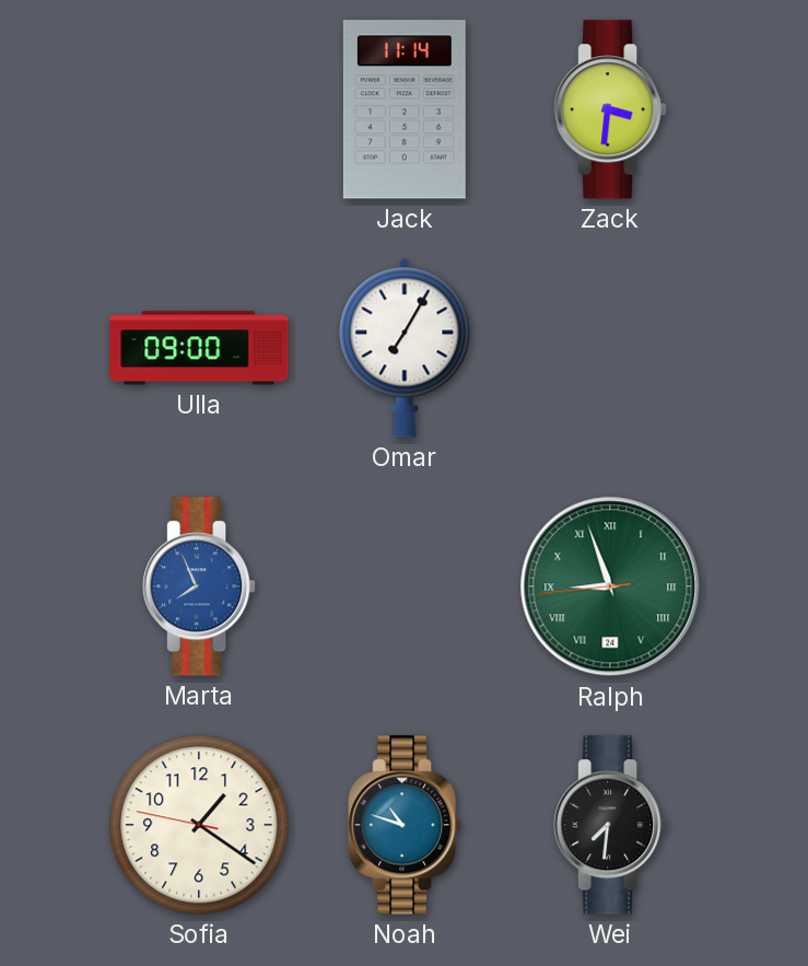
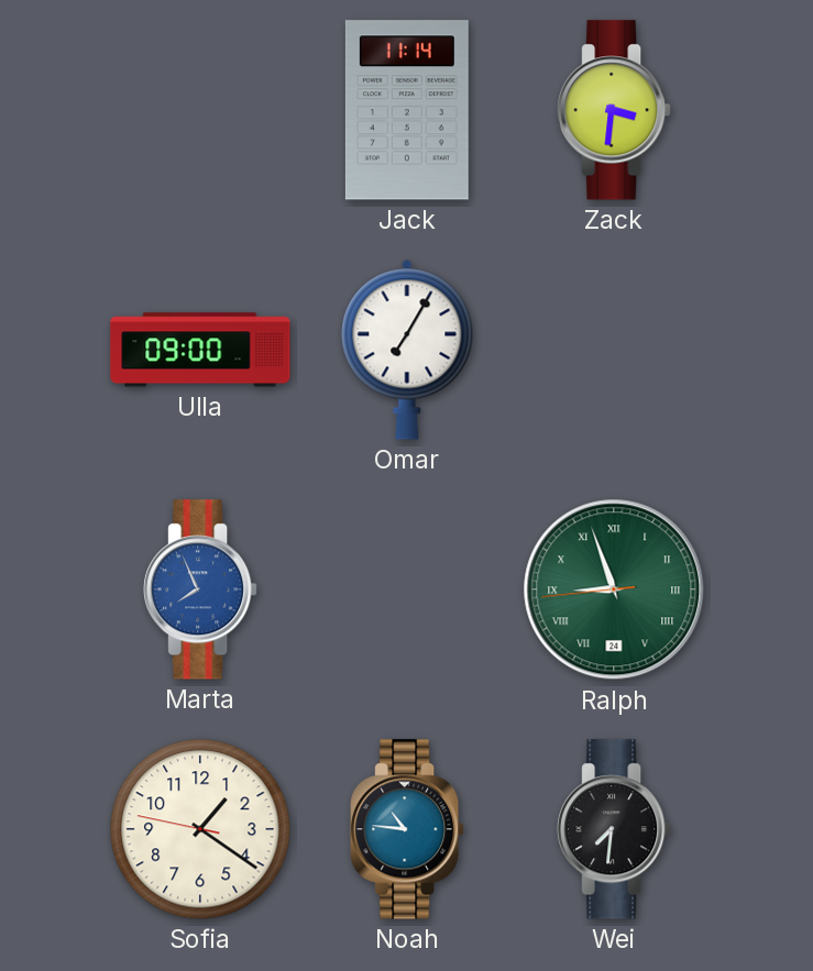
Noah: 10:48 -> 10:46
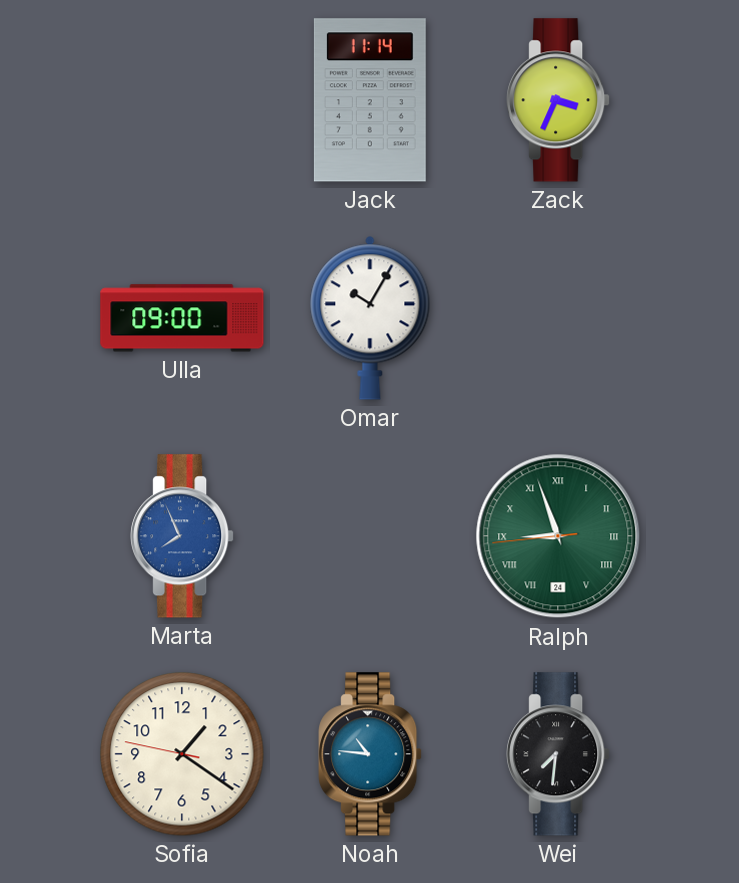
Zack: 3:31 -> 3:34
Omar: 7:05 -> 10:05
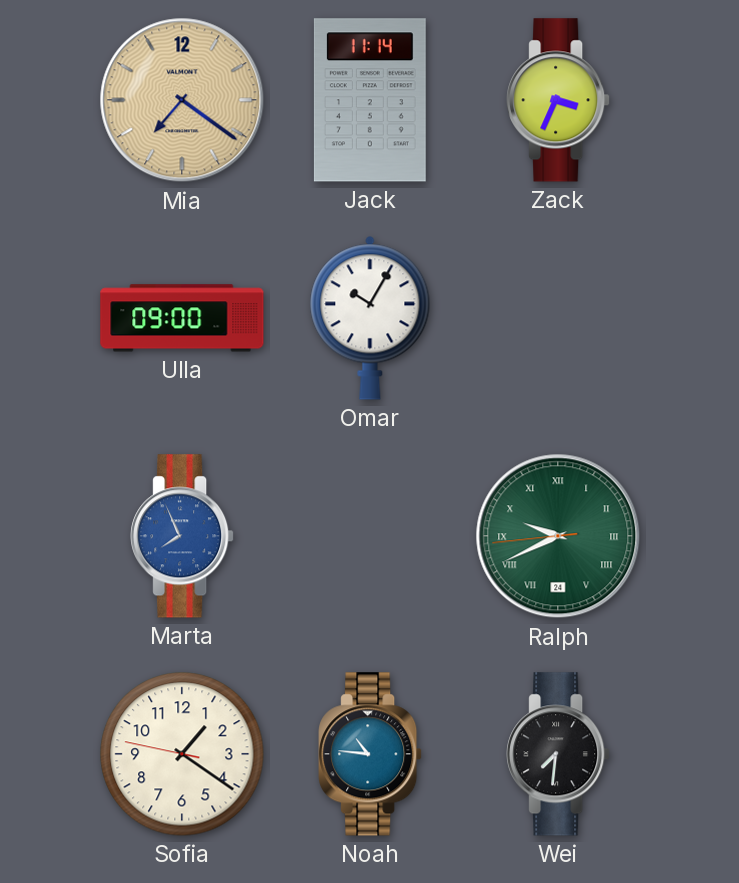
Mia: none -> 7:21
Ralph: 8:56 -> 9:40
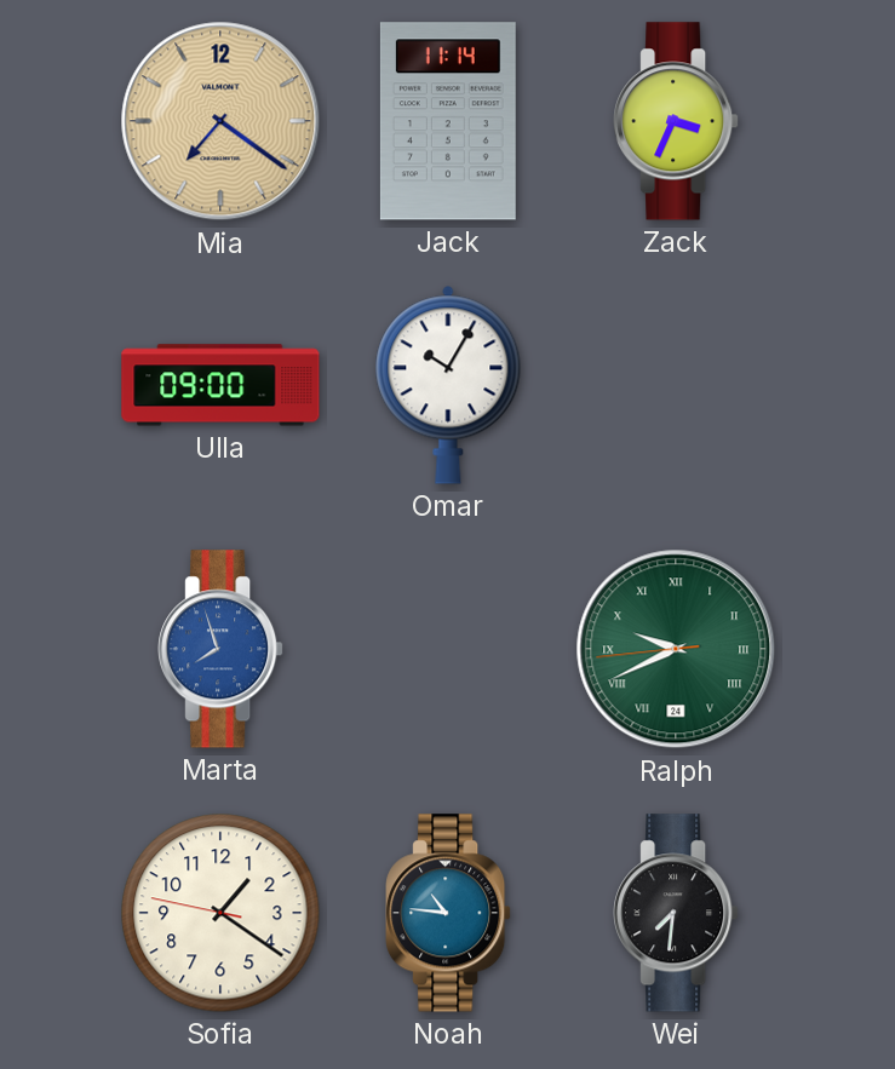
Marta: 7:56 -> 7:57
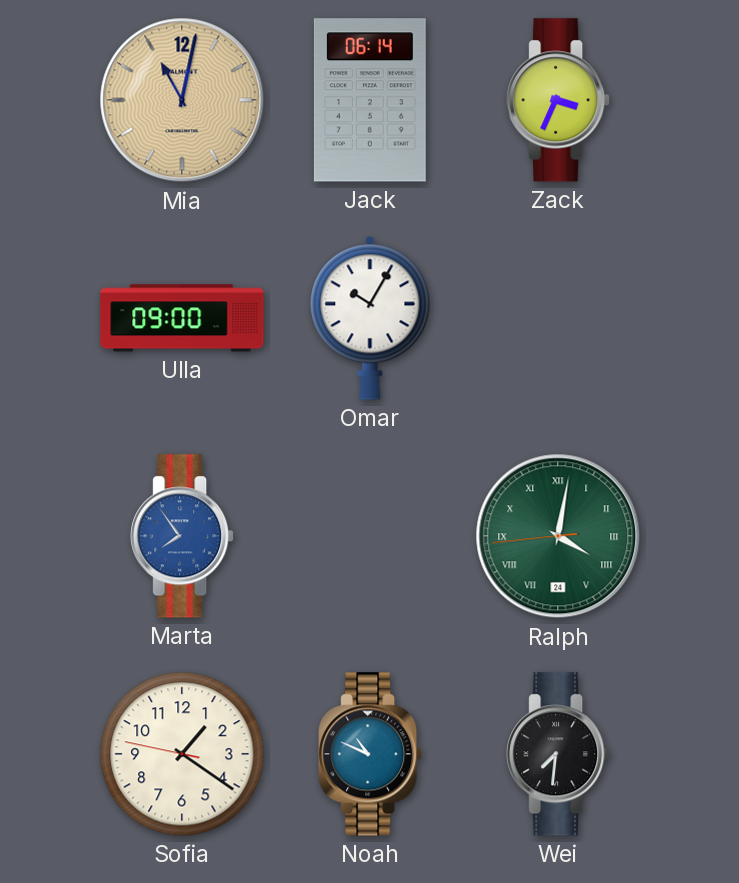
Mia: 7:21 -> 11:02
Jack: 11:14 -> 06:14
Marta: 7:57 -> 7:54
Ralph: 9:40 -> 4:01
Noah: 10:46 -> 10:49
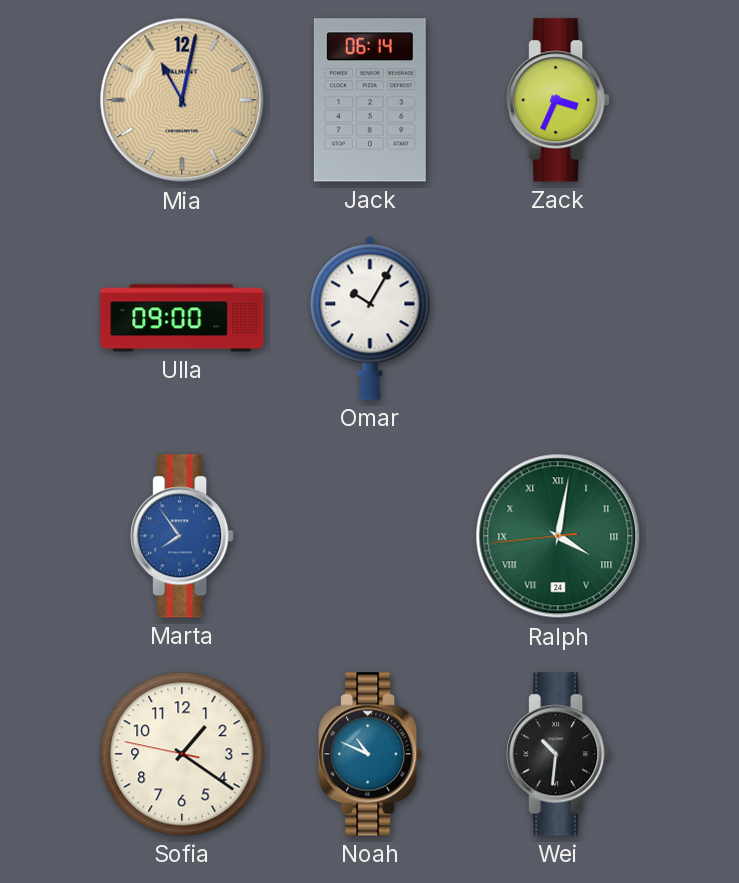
Wei: 7:31 -> 10:31
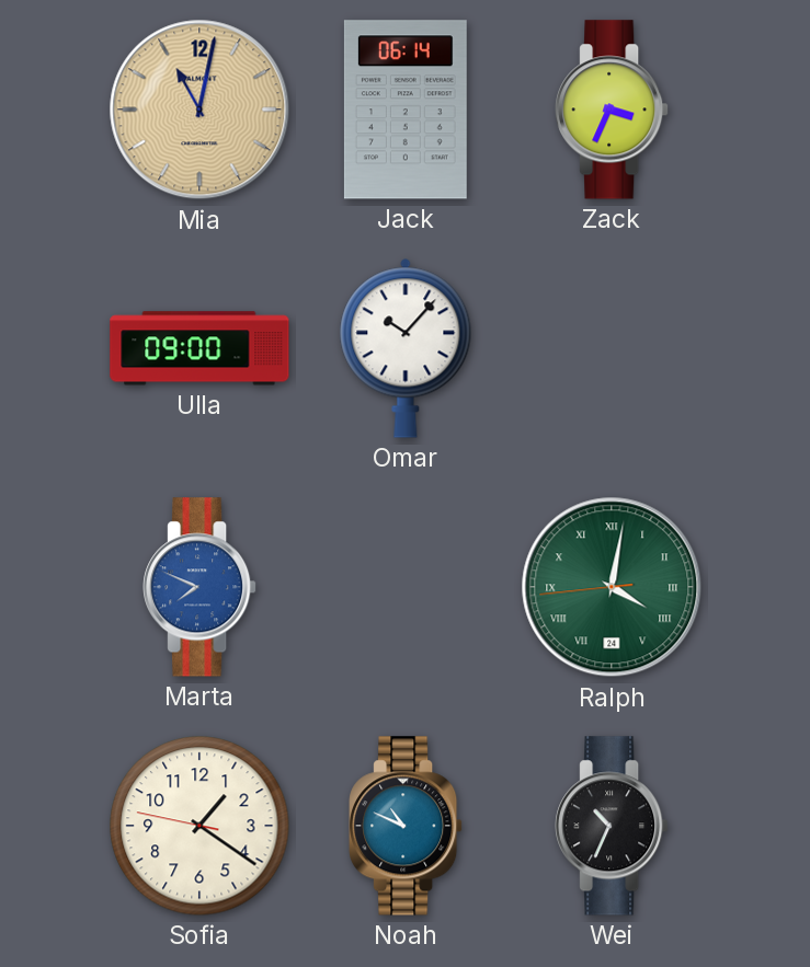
Omar: 10:05 -> 10:07
Marta: 7:54 -> 7:49
Wei: 10:31 -> 10:34
